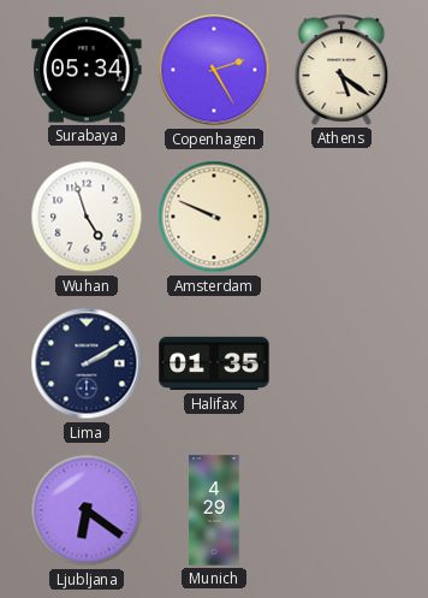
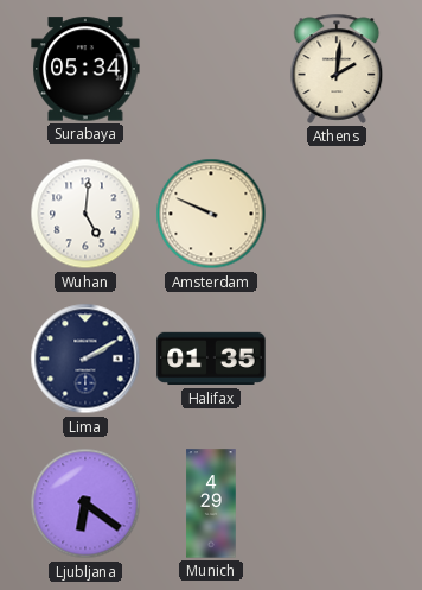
Copenhagen: 2:25 -> none
Athens: 5:21 -> 2:01
Wuhan: 4:57 -> 5:01
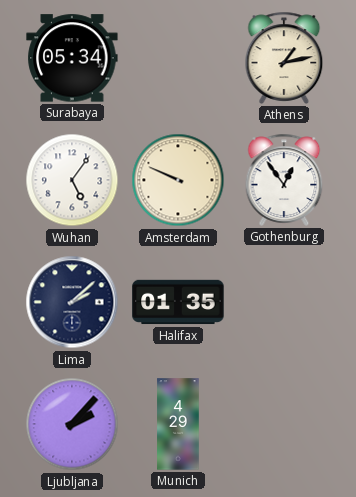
Athens: 2:01 -> 1:13
Wuhan: 5:01 -> 5:06
Gothenburg: none -> 12:54
Lima: 2:10 -> 2:08
Ljubljana: 6:21 -> 2:07
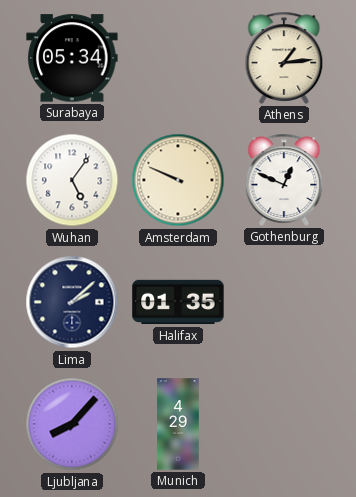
Athens: 1:13 -> 1:14
Gothenburg: 12:54 -> 12:49
Ljubljana: 2:07 -> 8:07
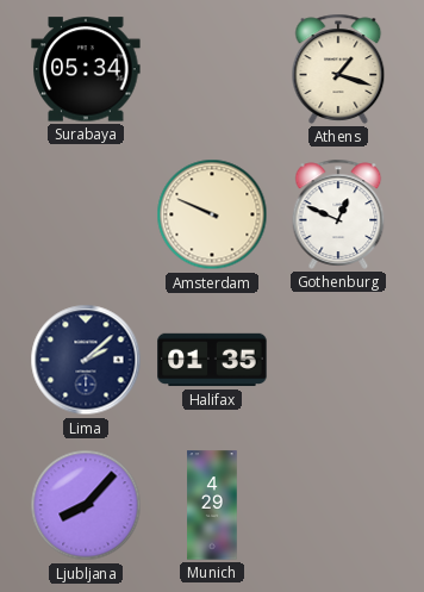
Athens: 1:14 -> 1:18
Wuhan: 5:06 -> none
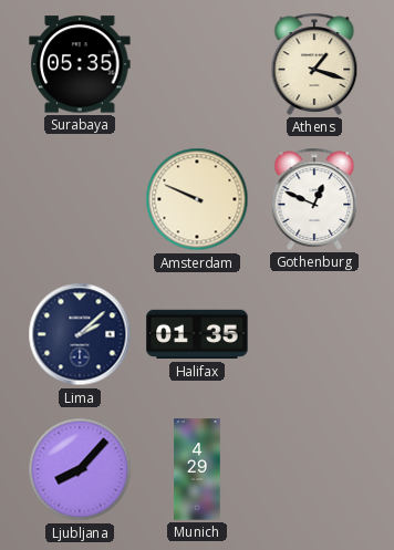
Surabaya: 05:34 -> 05:35
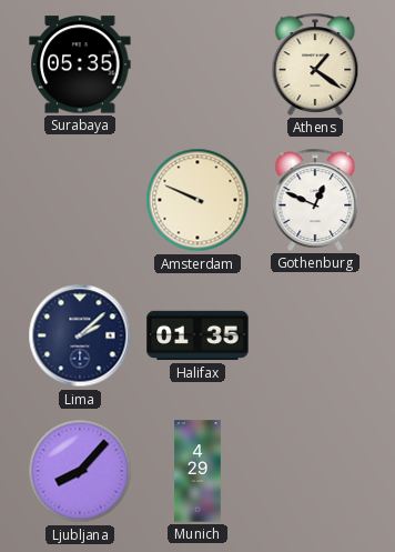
Athens: 1:18 -> 1:21
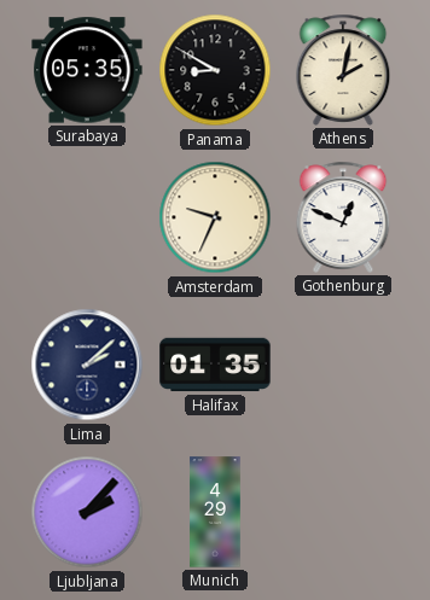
Panama: none -> 8:50
Athens: 1:21 -> 2:02
Amsterdam: 9:49 -> 9:34
Ljubljana: 8:07 -> 2:07
